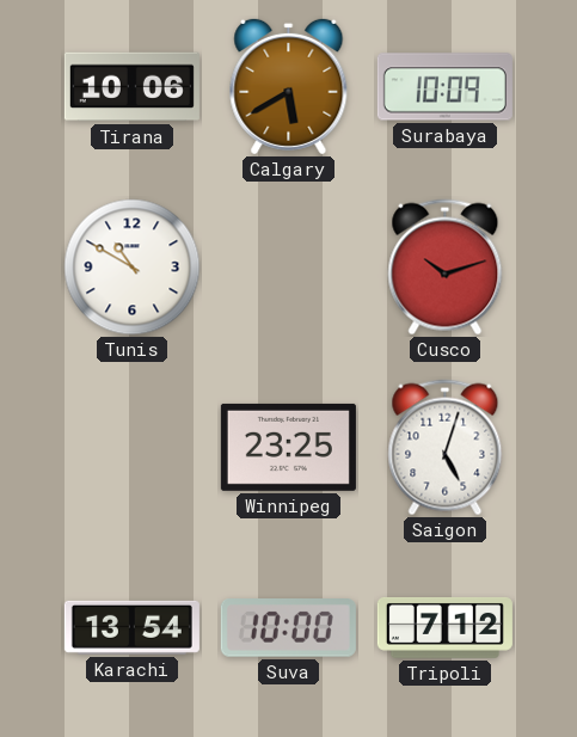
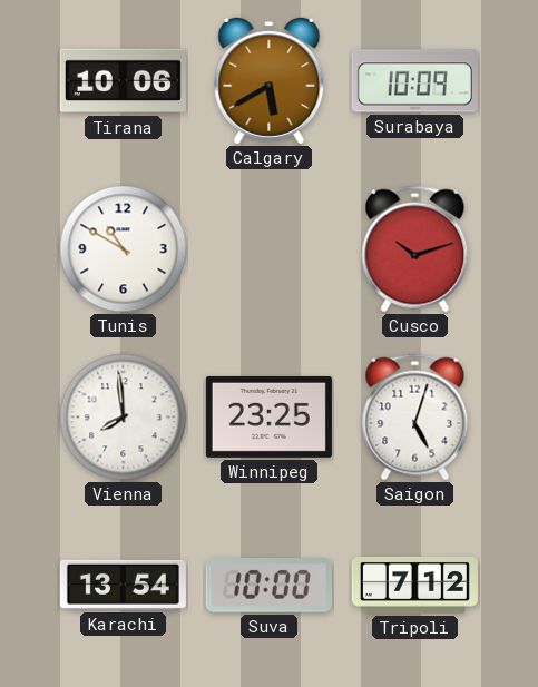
Vienna: none -> 7:59
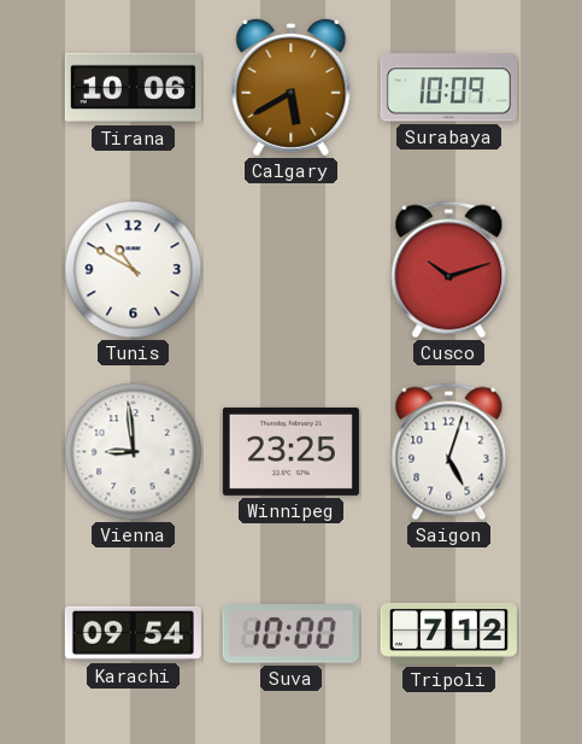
Vienna: 7:59 -> 8:59
Karachi: 13:54 -> 09:54
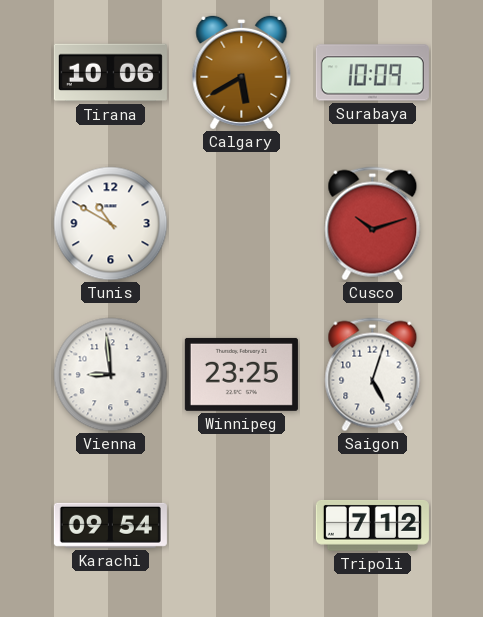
Suva: 10:00 -> none
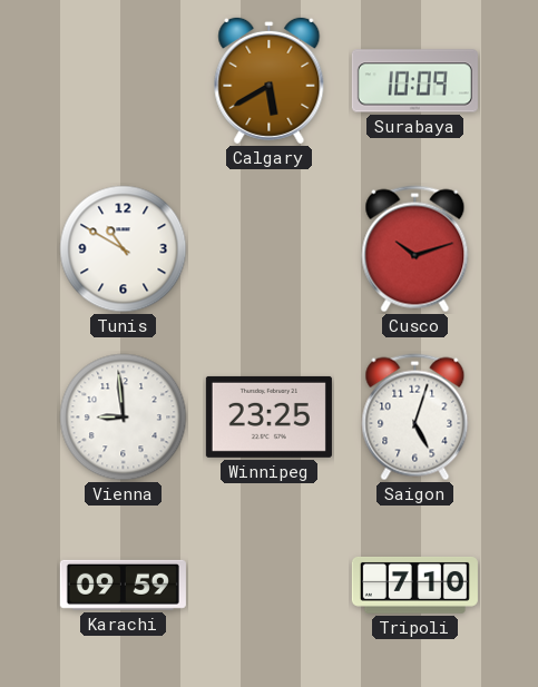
Tirana: 10:06 -> none
Karachi: 09:54 -> 09:59
Tripoli: 7:12 -> 7:10
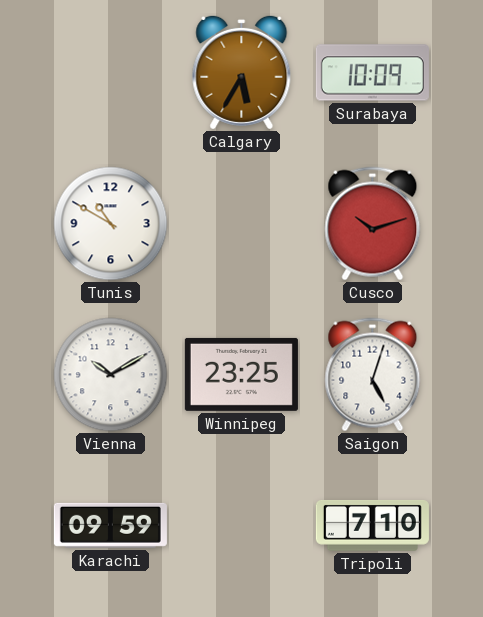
Calgary: 5:40 -> 5:35
Vienna: 8:59 -> 10:10
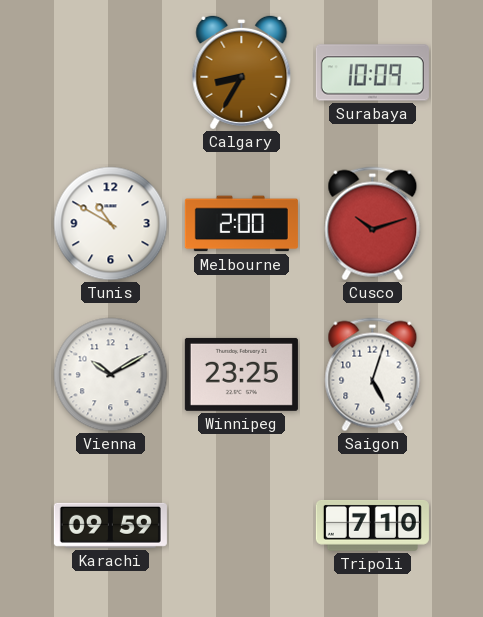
Calgary: 5:35 -> 8:35
Melbourne: none -> 2:00
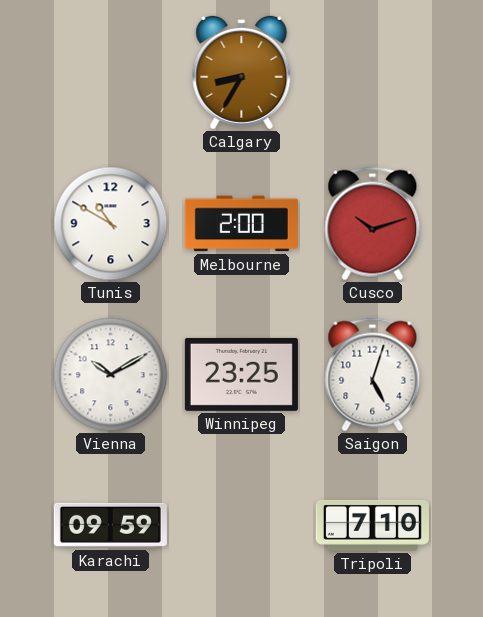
Surabaya: 10:09 -> none
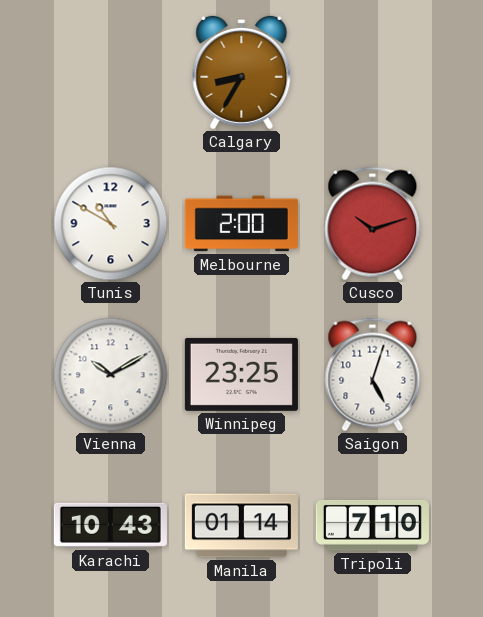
Karachi: 09:59 -> 10:43
Manila: none -> 01:14
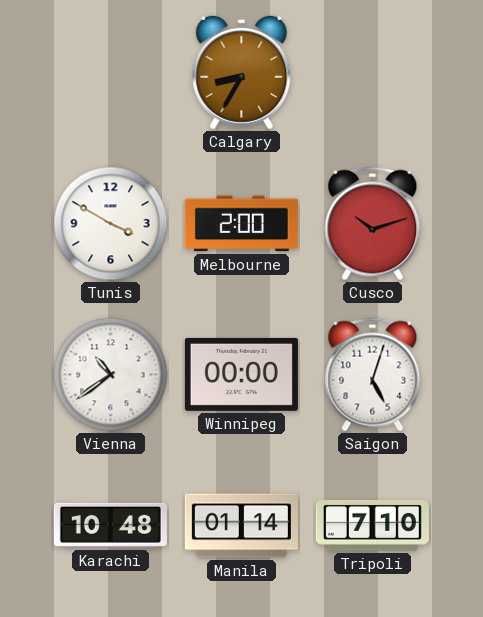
Tunis: 10:50 -> 3:50
Vienna: 10:10 -> 10:39
Winnipeg: 23:25 -> 00:00
Karachi: 10:43 -> 10:48
